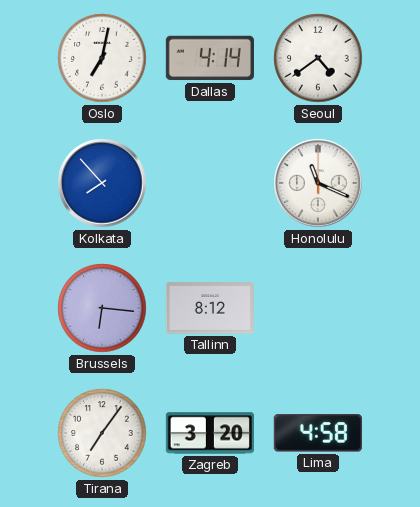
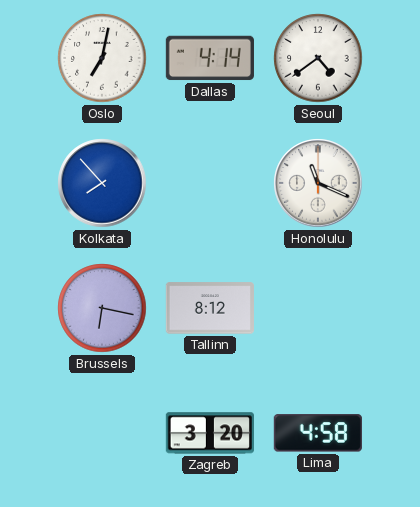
Brussels: 6:16 -> 6:17
Tirana: 7:06 -> none
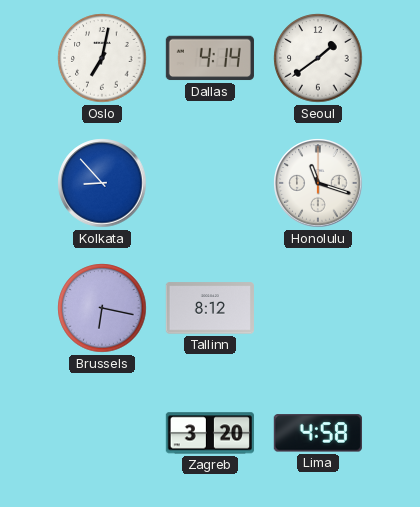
Seoul: 4:39 -> 1:39
Kolkata: 7:53 -> 8:53
Honolulu: 11:19 -> 11:18
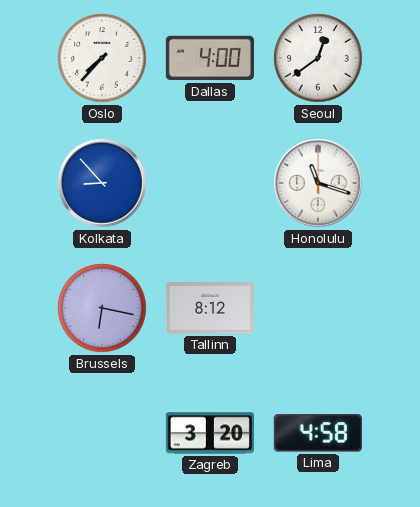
Oslo: 7:02 -> 7:37
Dallas: 4:14 -> 4:00
Seoul: 1:39 -> 12:39
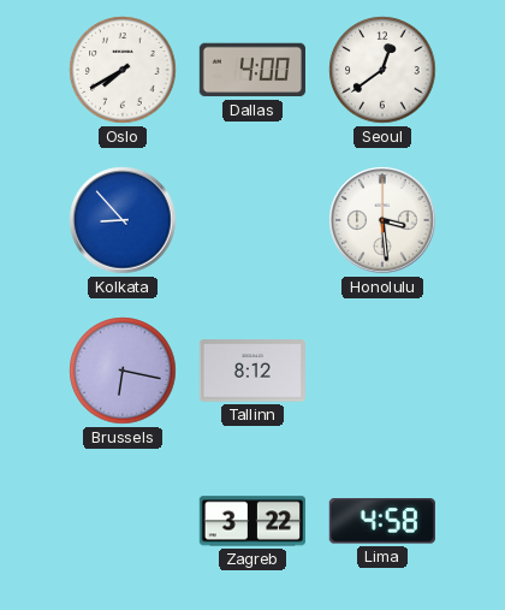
Oslo: 7:37 -> 7:40
Honolulu: 11:18 -> 3:29
Zagreb: 3:20 -> 3:22
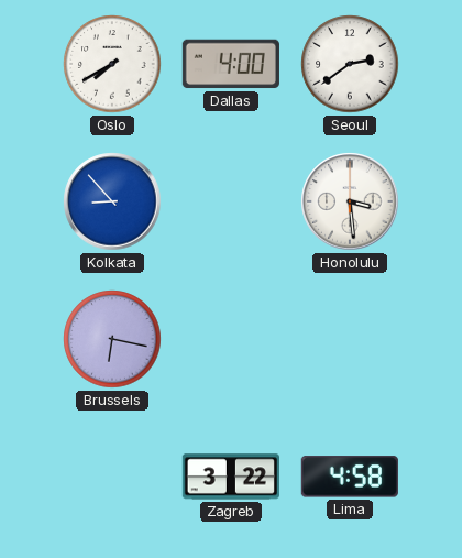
Seoul: 12:39 -> 2:39
Tallinn: 8:12 -> none
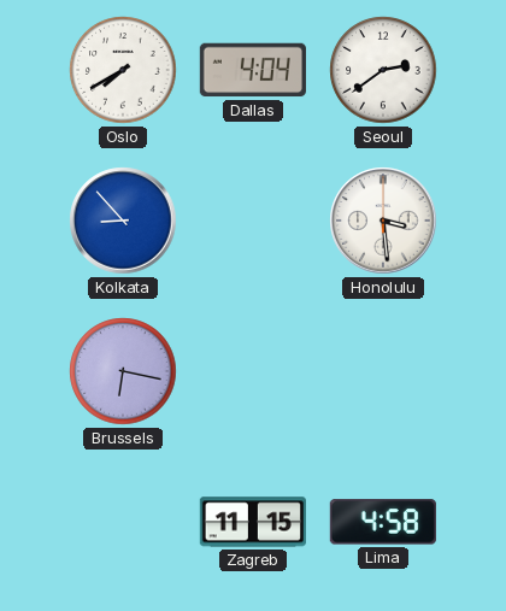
Dallas: 4:00 -> 4:04
Zagreb: 3:22 -> 11:15
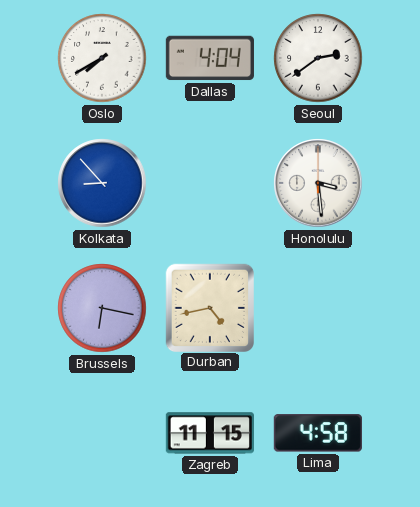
Durban: none -> 4:43
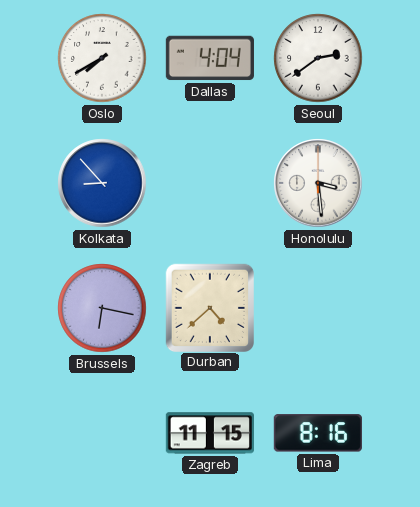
Durban: 4:43 -> 4:38
Lima: 4:58 -> 8:16
